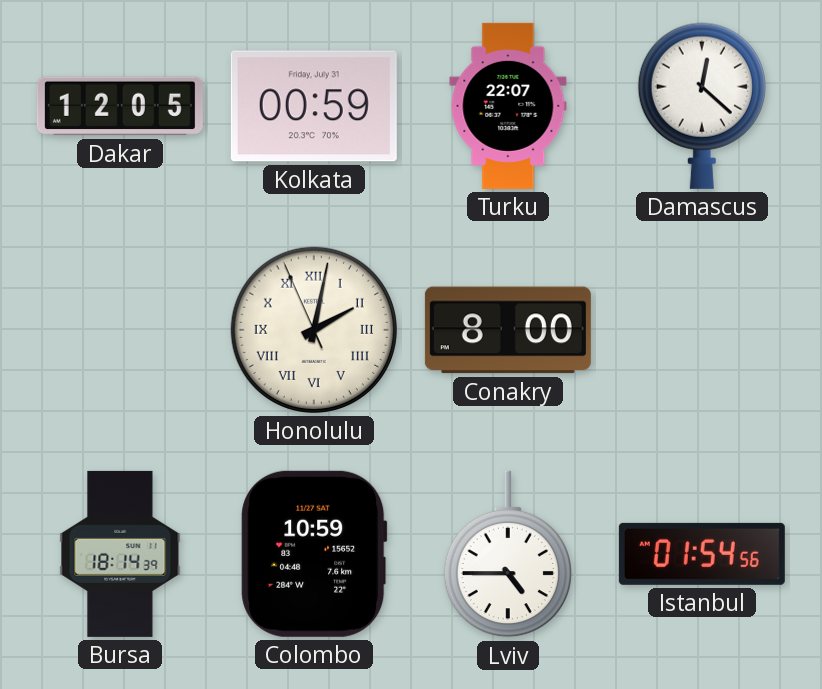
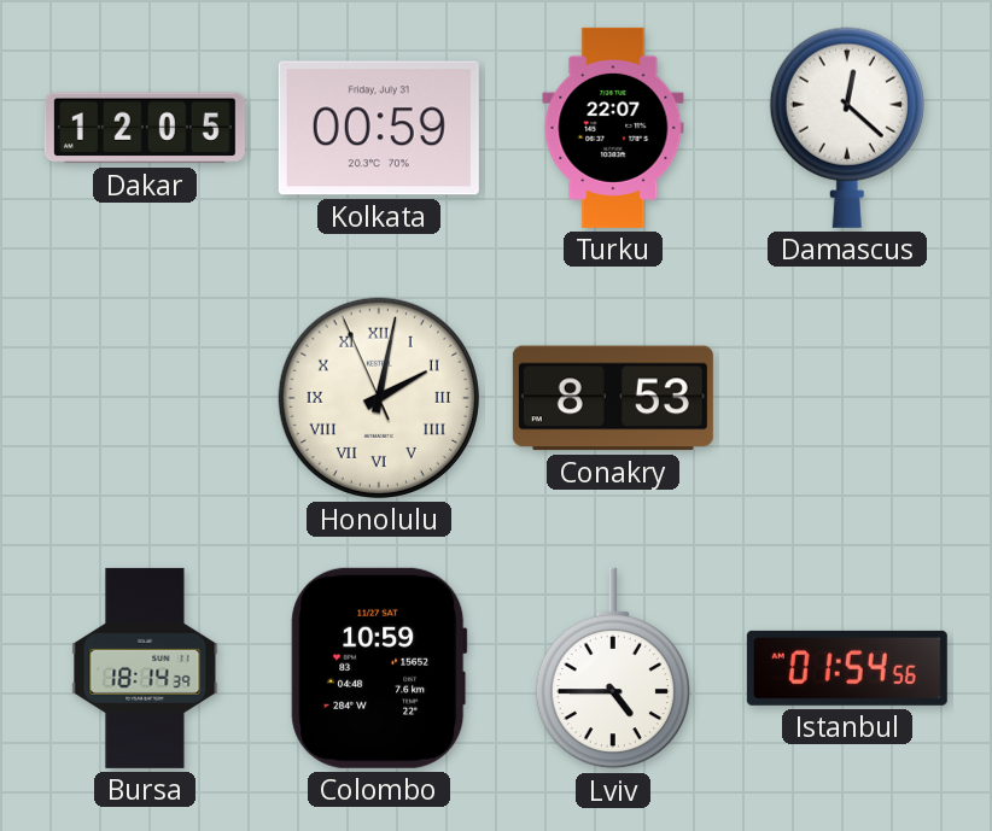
Conakry: 8:00 -> 8:53
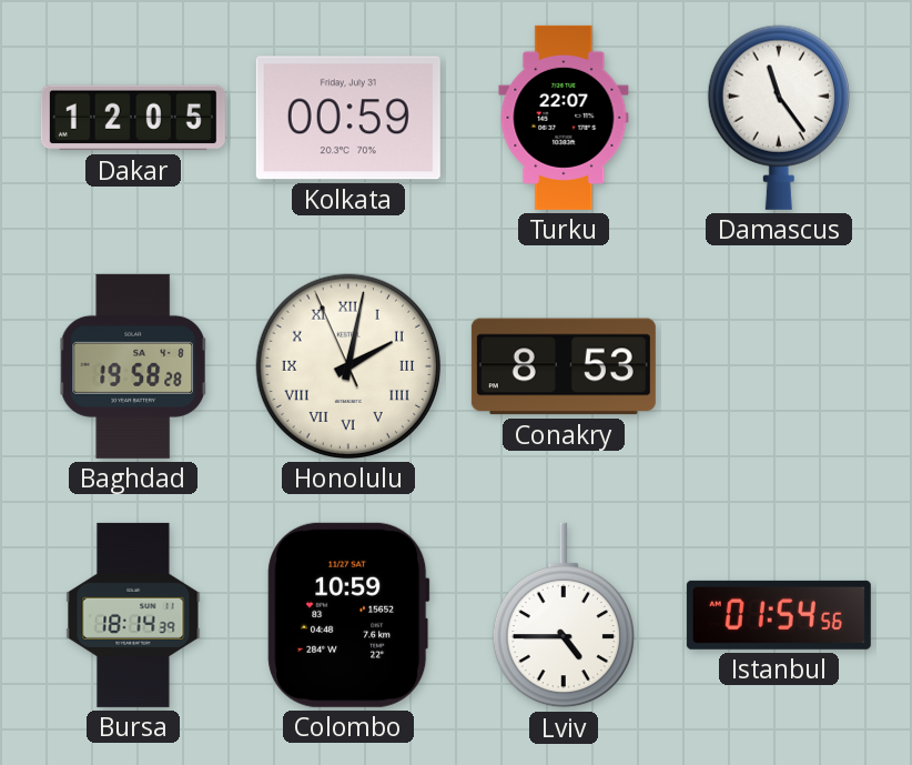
Damascus: 12:22 -> 11:24
Baghdad: none -> 19:58
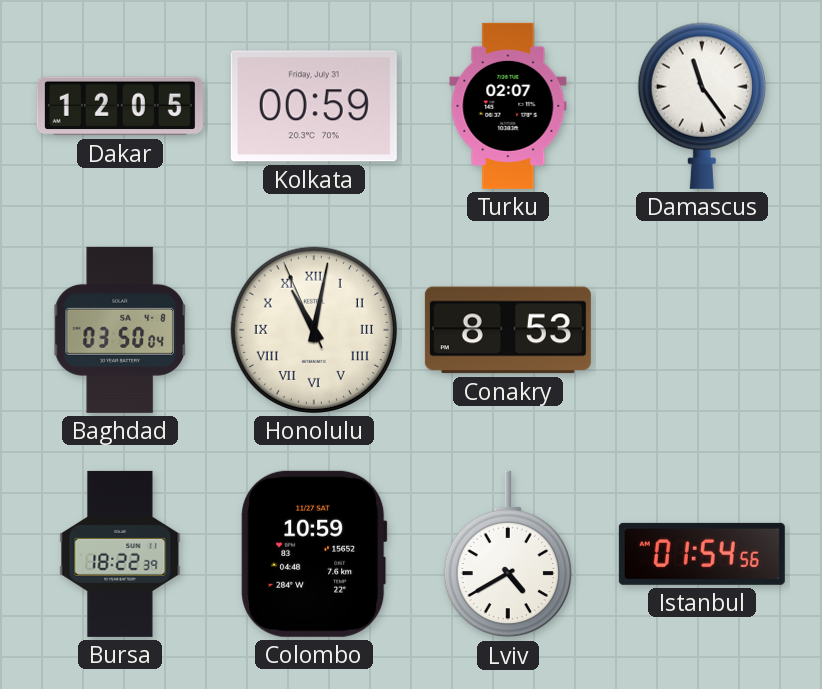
Turku: 22:07 -> 02:07
Baghdad: 19:58 -> 03:50
Honolulu: 2:01 -> 11:01
Bursa: 18:14 -> 18:22
Lviv: 4:45 -> 4:40
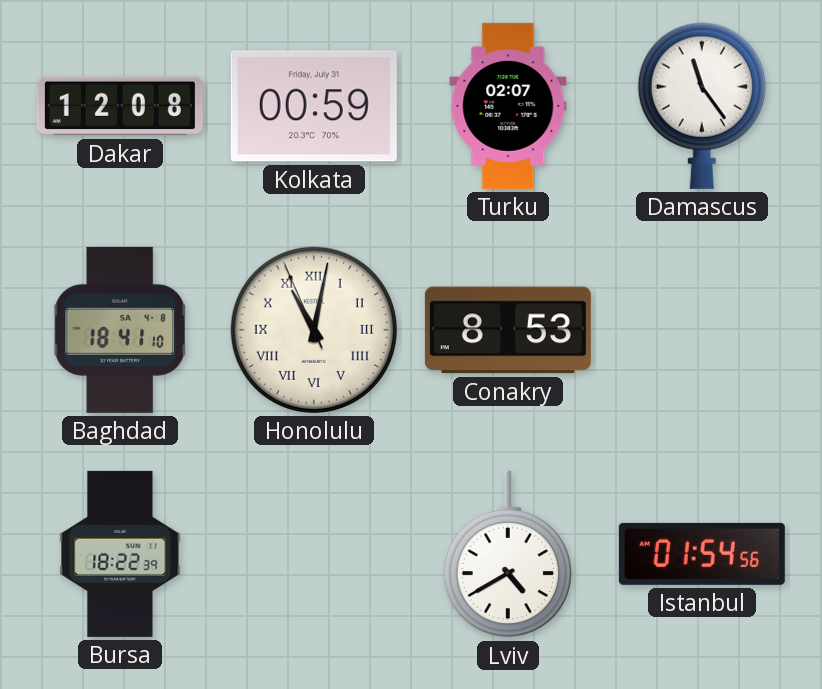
Dakar: 12:05 -> 12:08
Baghdad: 03:50 -> 18:41
Colombo: 10:59 -> none
